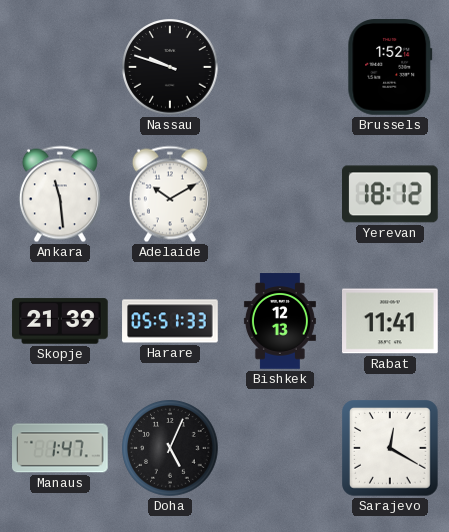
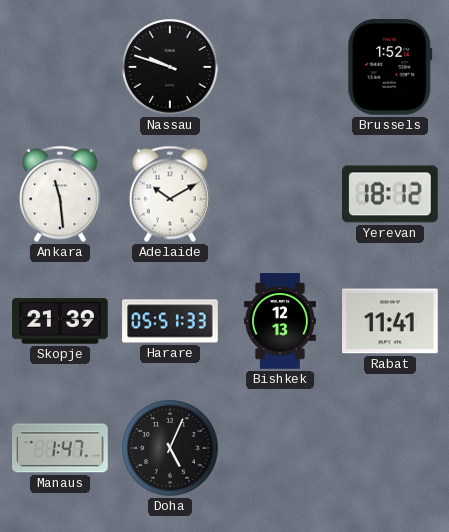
Sarajevo: 12:20 -> none
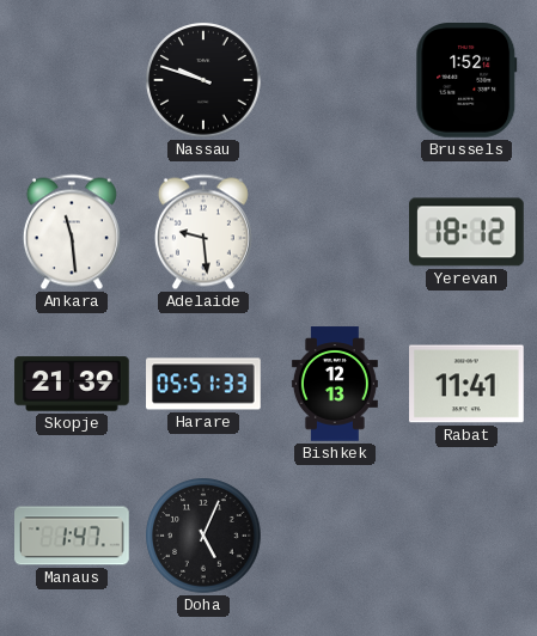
Adelaide: 10:10 -> 9:29
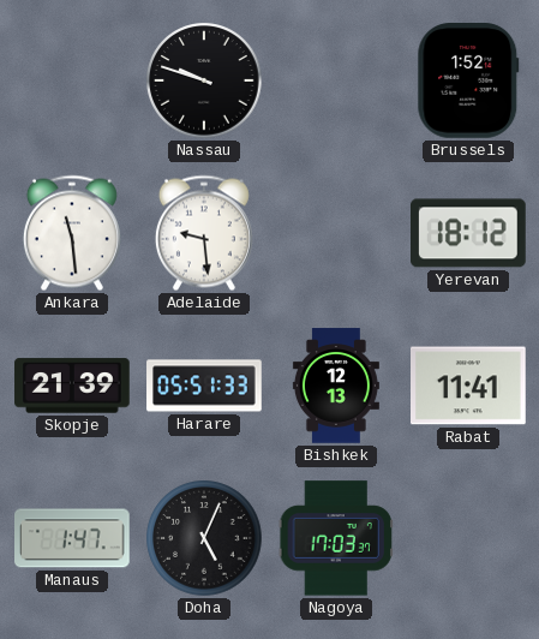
Nagoya: none -> 17:03
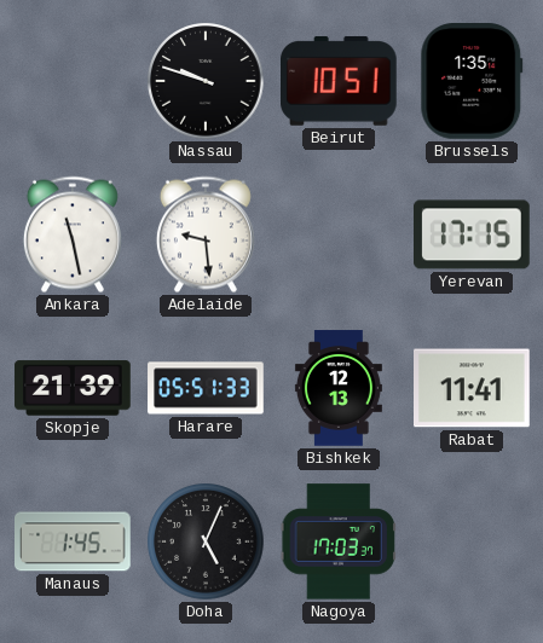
Beirut: none -> 10:51
Brussels: 1:52 -> 1:35
Ankara: 11:29 -> 11:28
Yerevan: 18:12 -> 17:15
Manaus: 1:47 -> 1:45
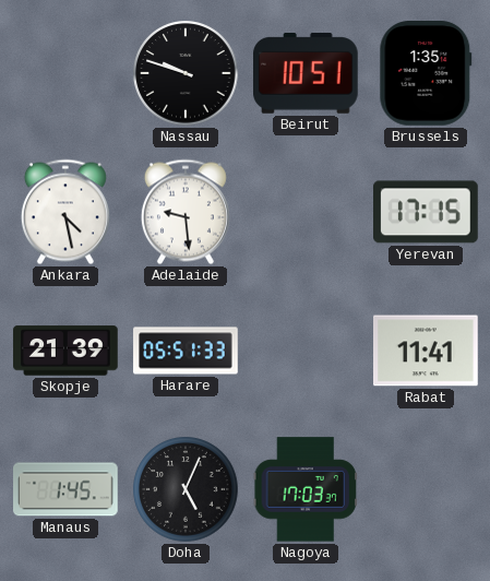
Ankara: 11:28 -> 4:28
Bishkek: 12:13 -> none
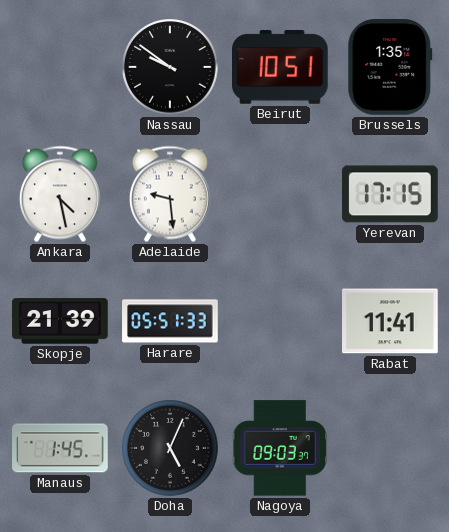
Nassau: 9:48 -> 9:51
Nagoya: 17:03 -> 09:03
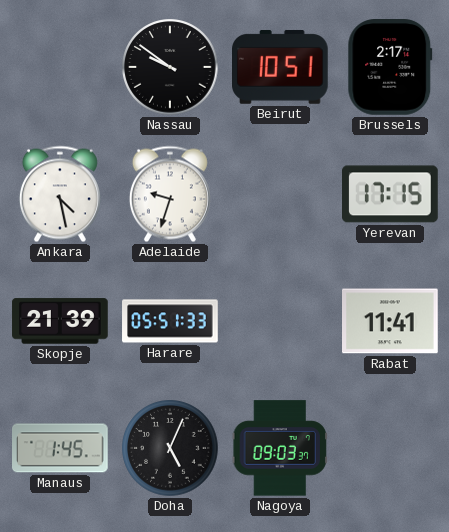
Brussels: 1:35 -> 2:17
Adelaide: 9:29 -> 9:33
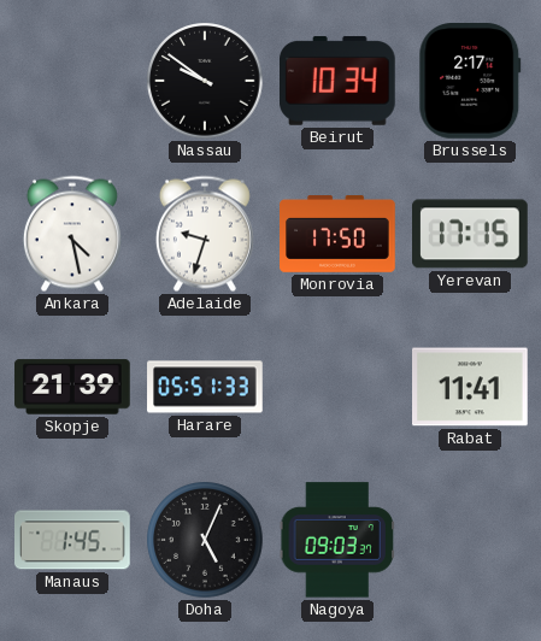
Beirut: 10:51 -> 10:34
Monrovia: none -> 17:50
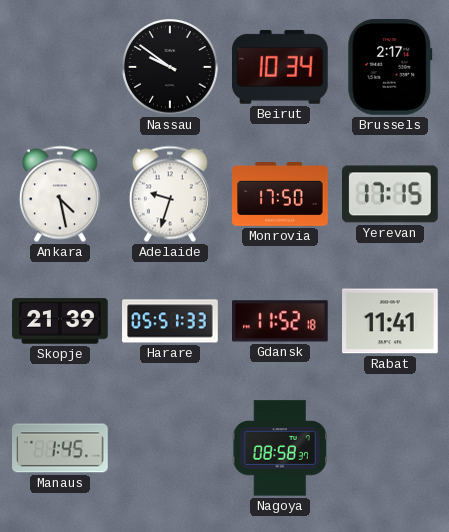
Gdansk: none -> 11:52
Doha: 5:04 -> none
Nagoya: 09:03 -> 08:58
